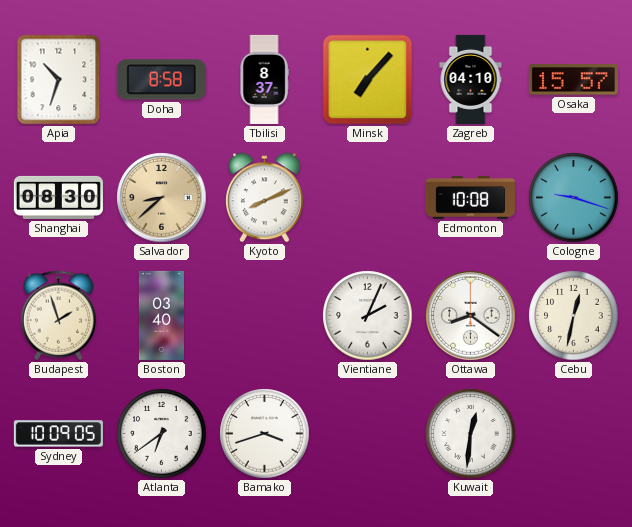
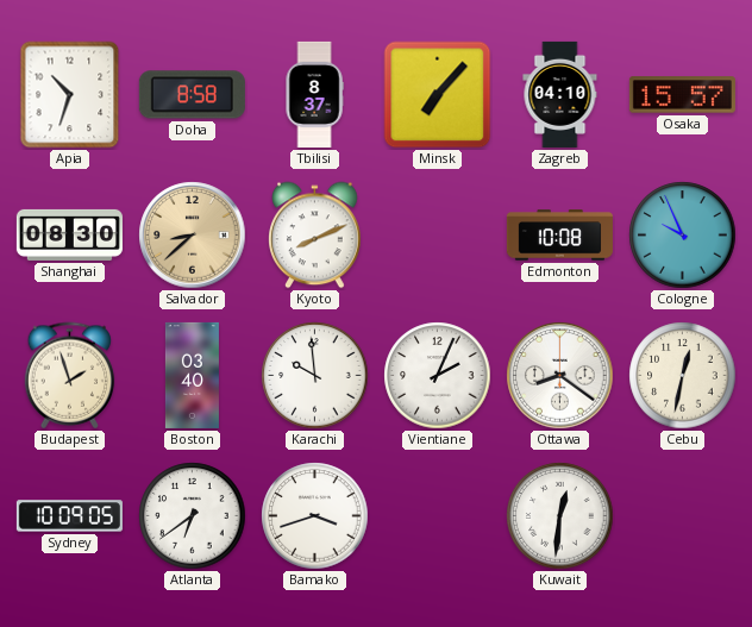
Cologne: 9:18 -> 9:56
Karachi: none -> 9:59
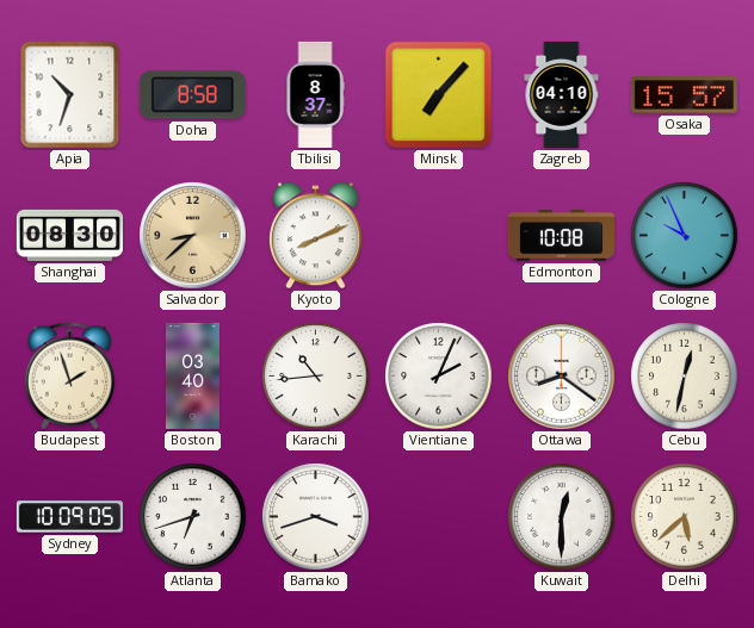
Karachi: 9:59 -> 10:44
Atlanta: 6:39 -> 6:42
Kuwait: 12:31 -> 12:30
Delhi: none -> 5:38
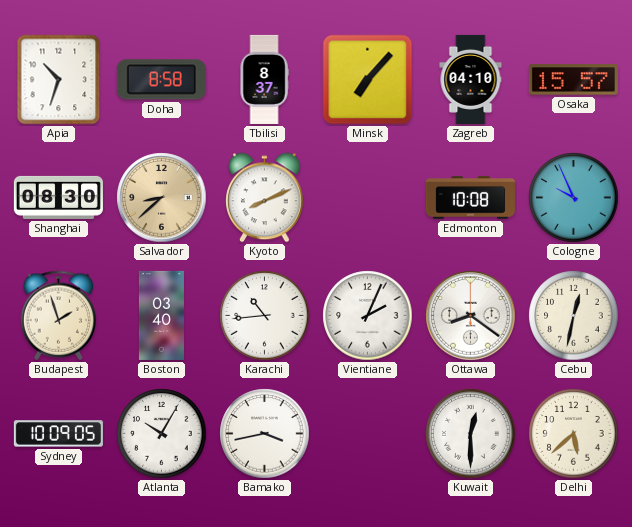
Atlanta: 6:42 -> 10:05
Bamako: 3:42 -> 3:43
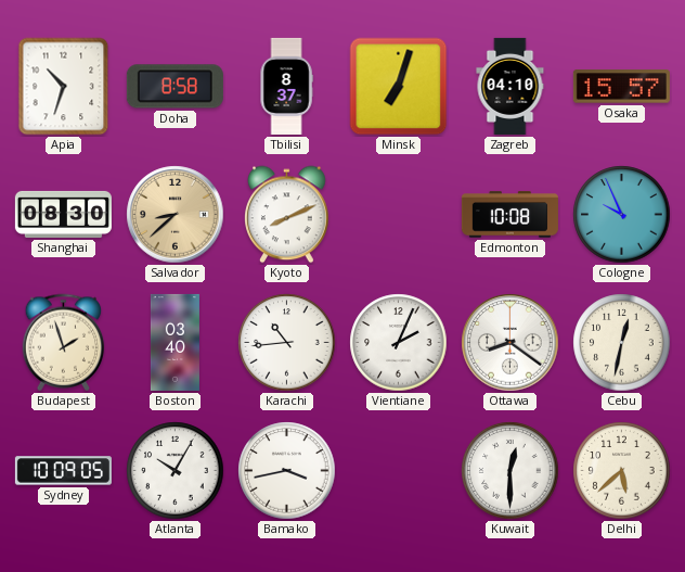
Minsk: 7:07 -> 7:03
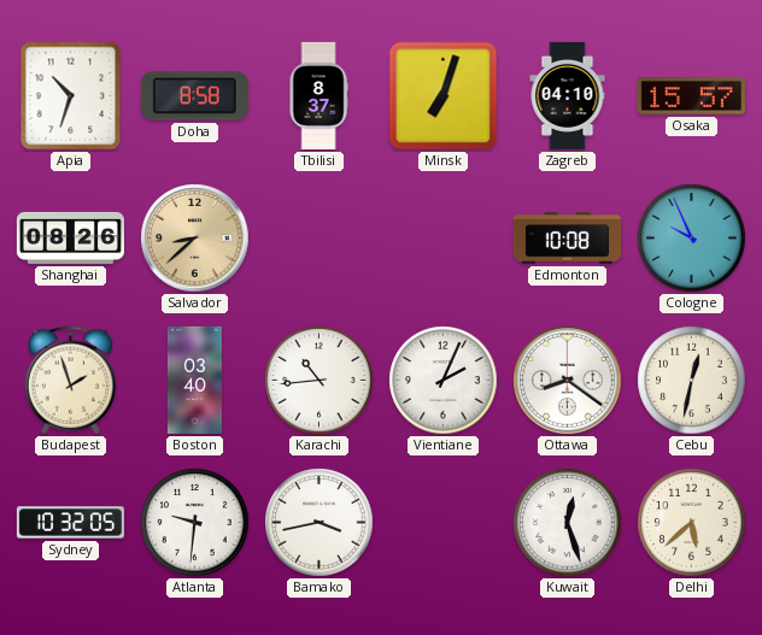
Shanghai: 08:30 -> 08:26
Kyoto: 8:11 -> none
Sydney: 10:09 -> 10:32
Atlanta: 10:05 -> 9:31
Kuwait: 12:30 -> 12:27
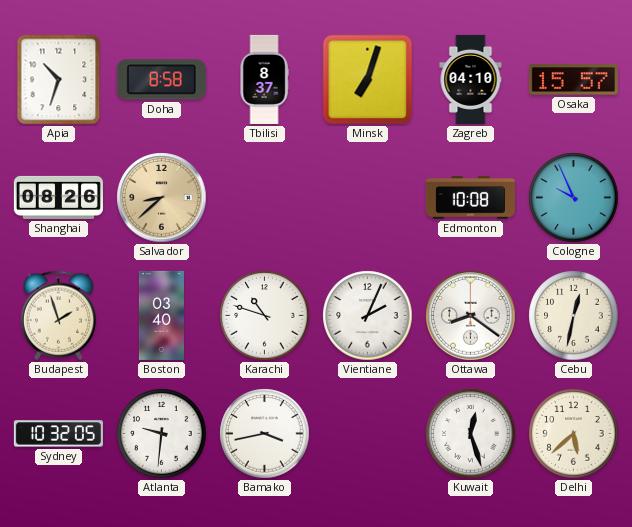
Karachi: 10:44 -> 10:48
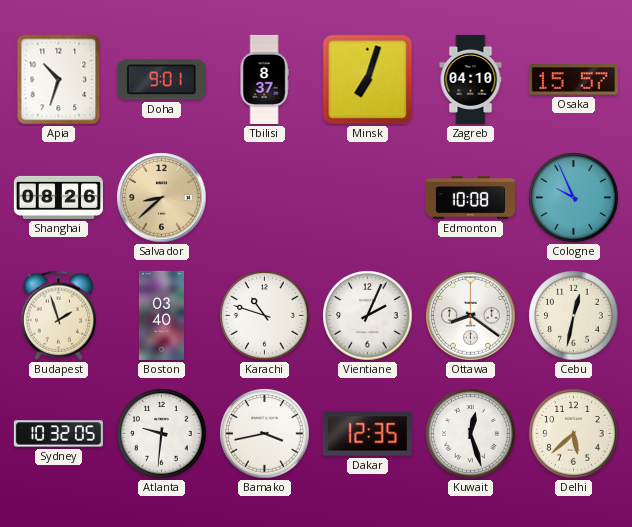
Doha: 8:58 -> 9:01
Dakar: none -> 12:35
